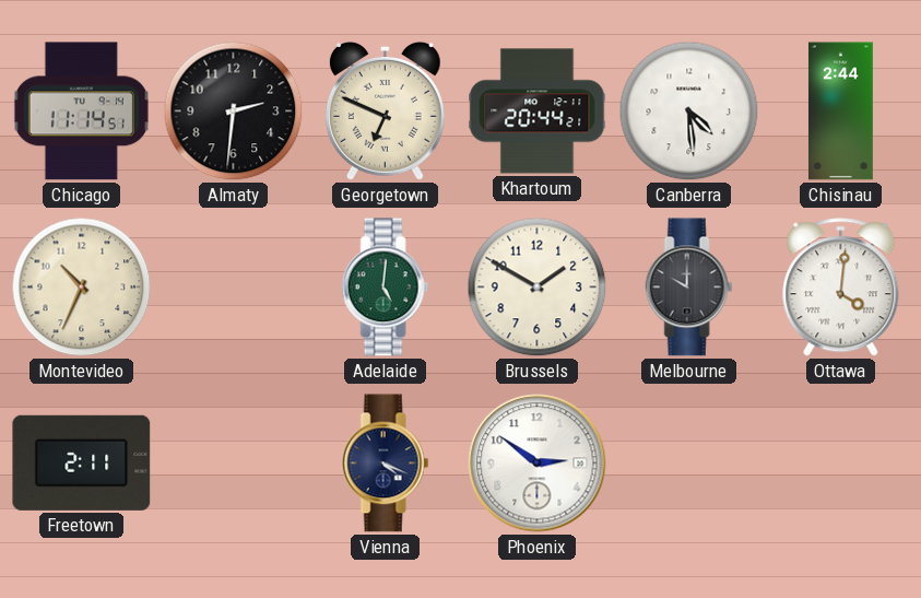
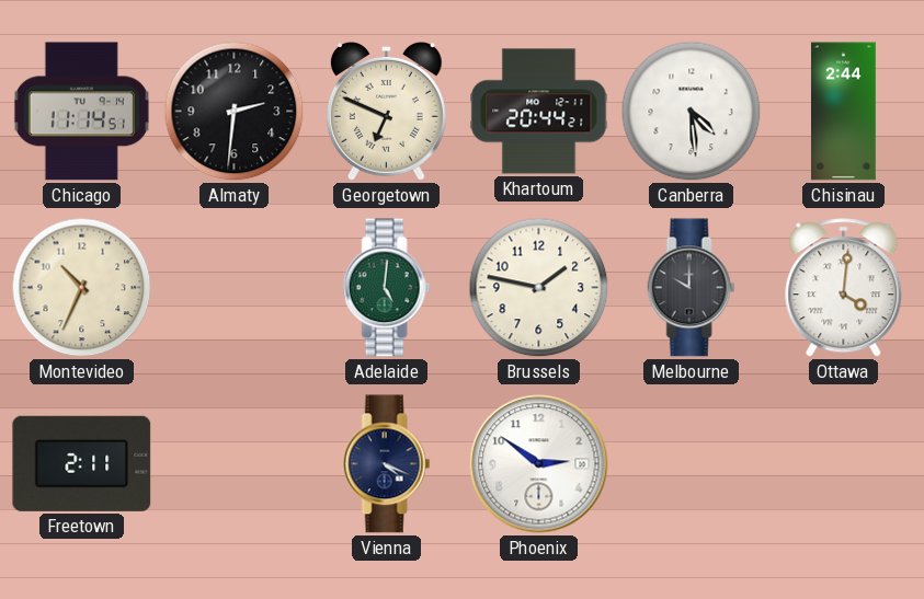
Brussels: 1:50 -> 1:47
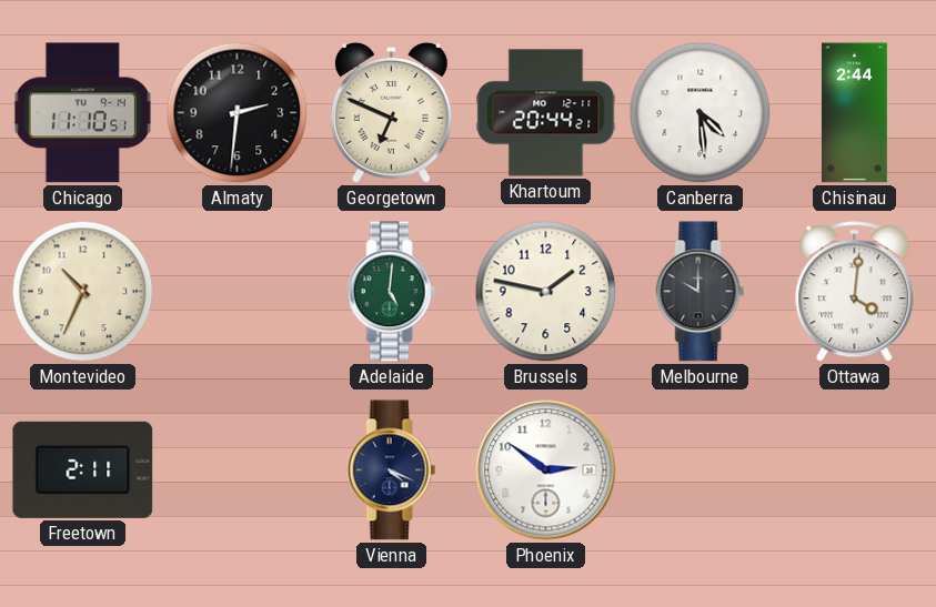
Chicago: 11:14 -> 11:10
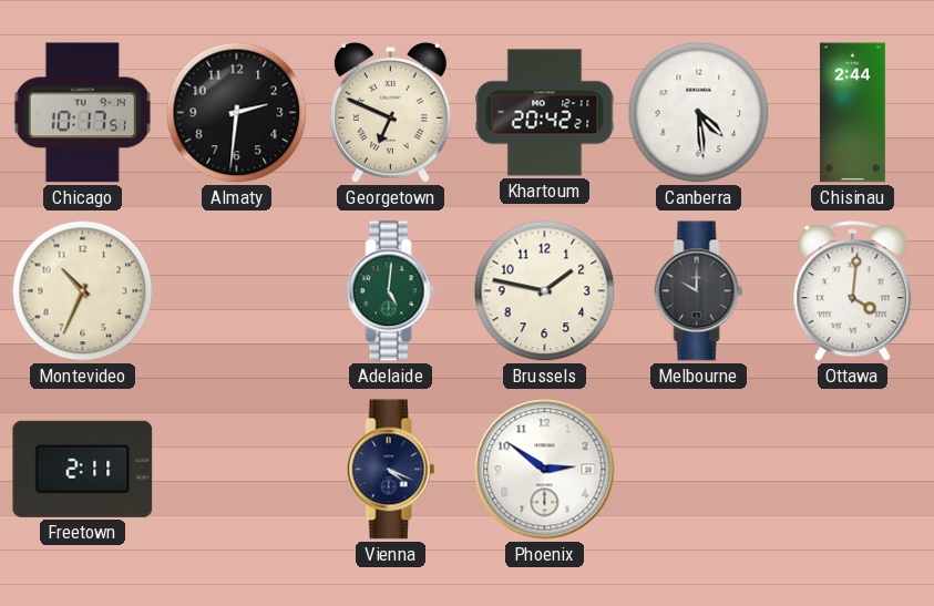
Chicago: 11:10 -> 10:17
Khartoum: 20:44 -> 20:42
